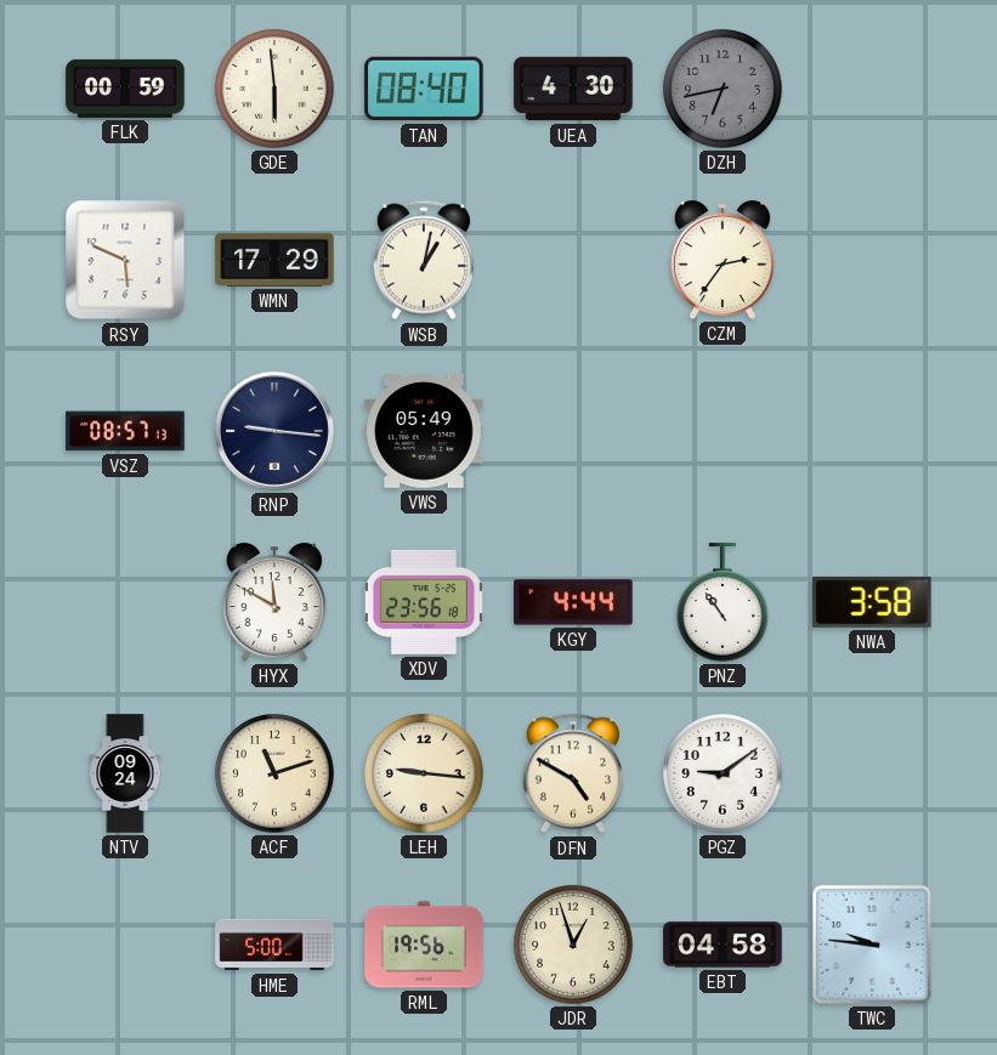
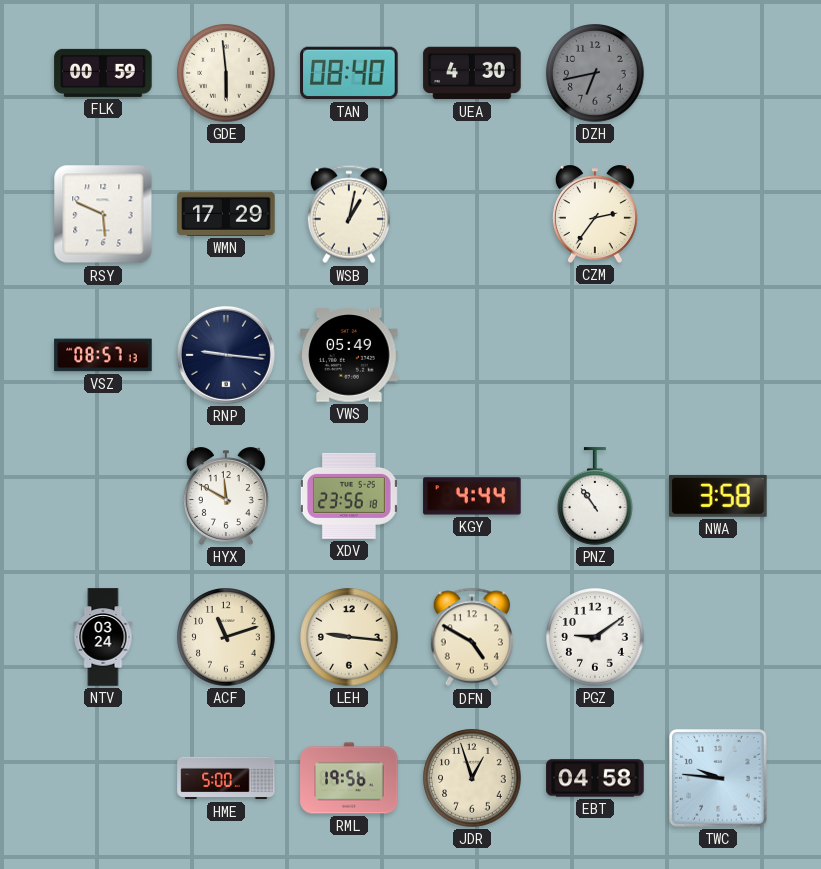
NTV: 09:24 -> 03:24
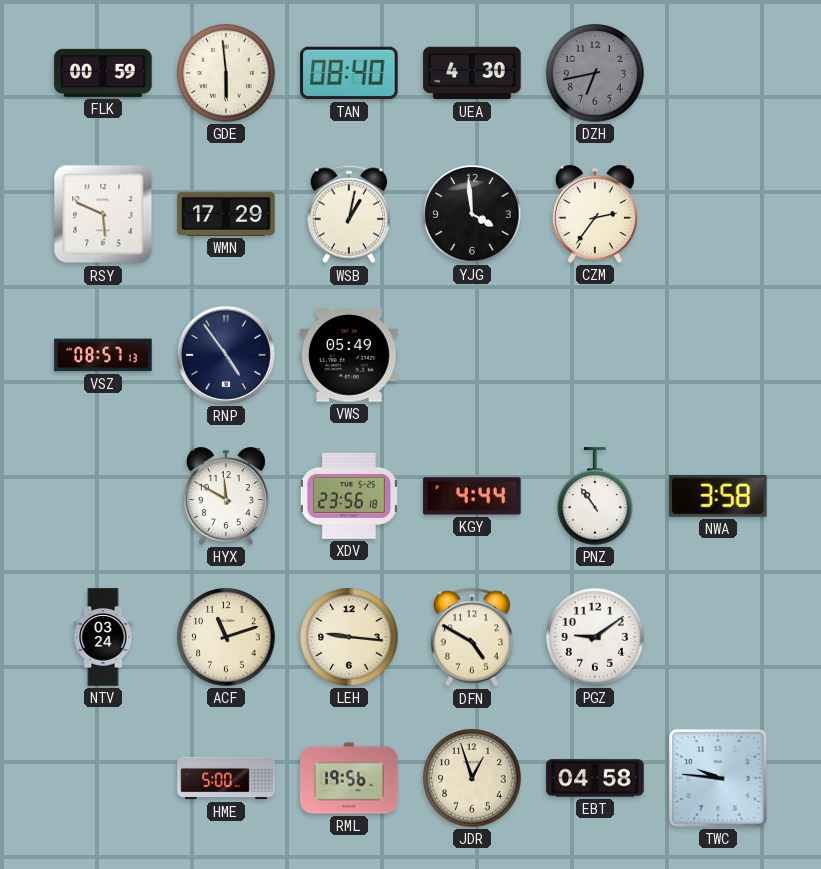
YJG: none -> 3:59
RNP: 9:16 -> 4:54
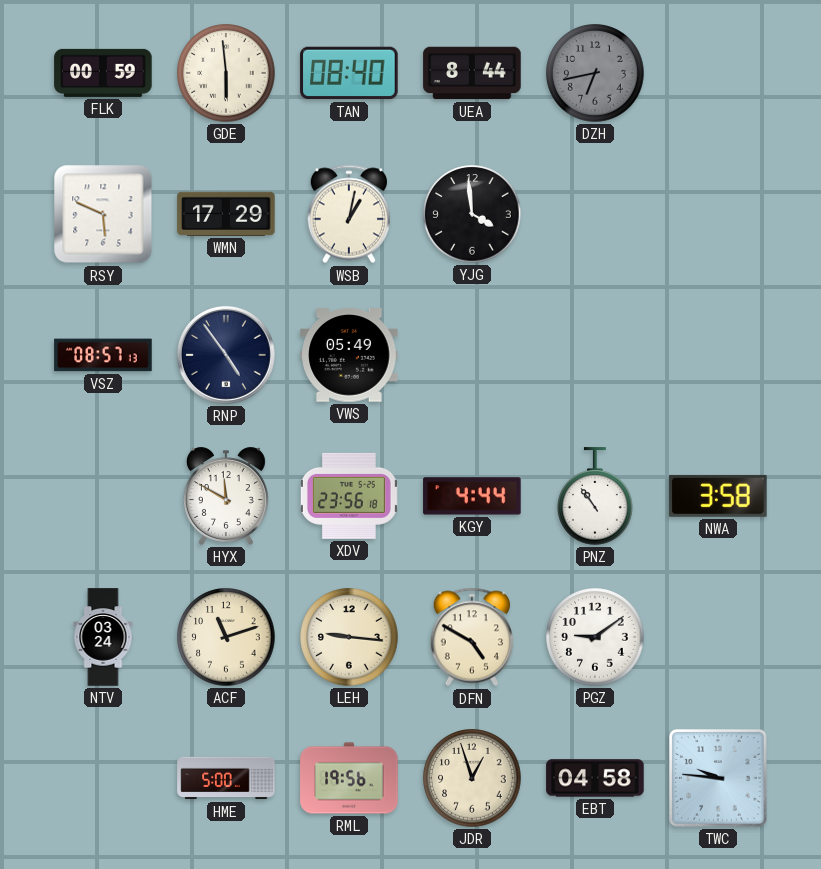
UEA: 4:30 -> 8:44
CZM: 2:36 -> none
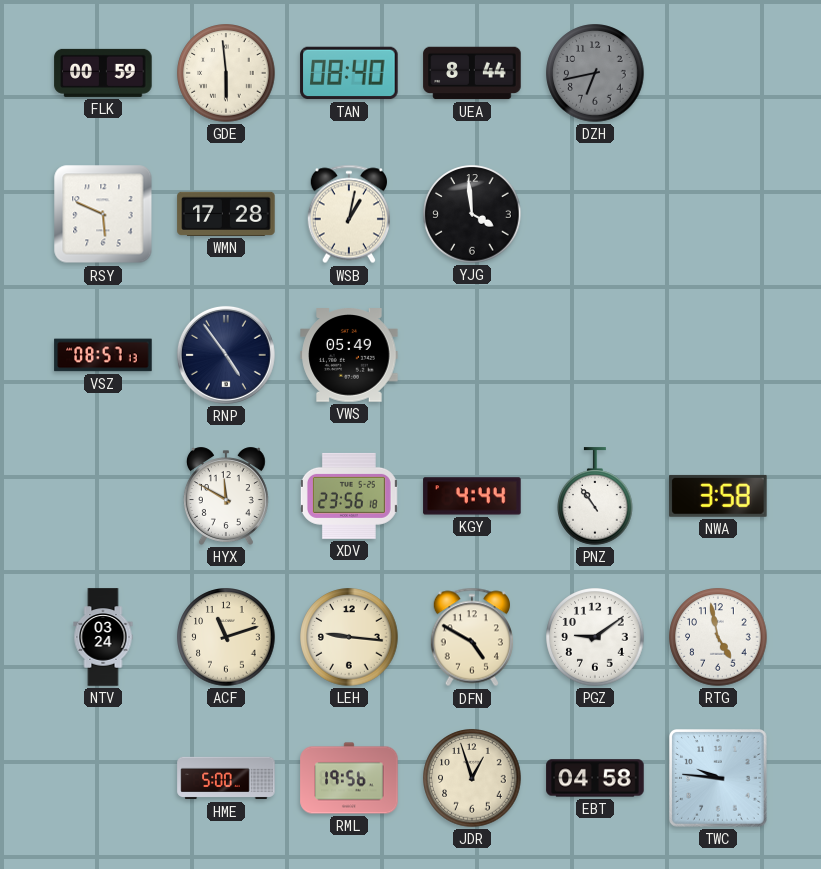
WMN: 17:29 -> 17:28
RTG: none -> 4:58
